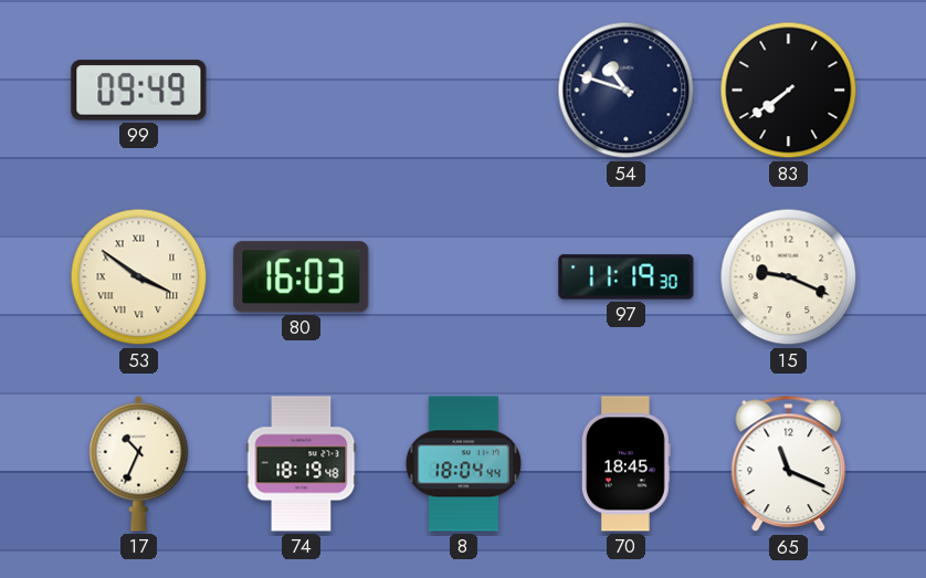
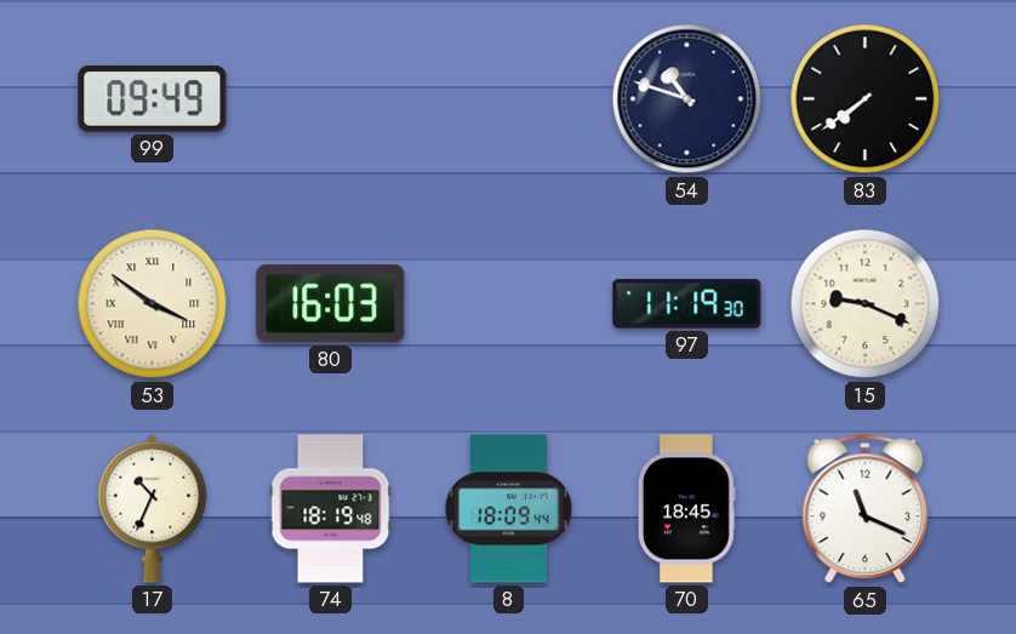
8: 18:04 -> 18:09
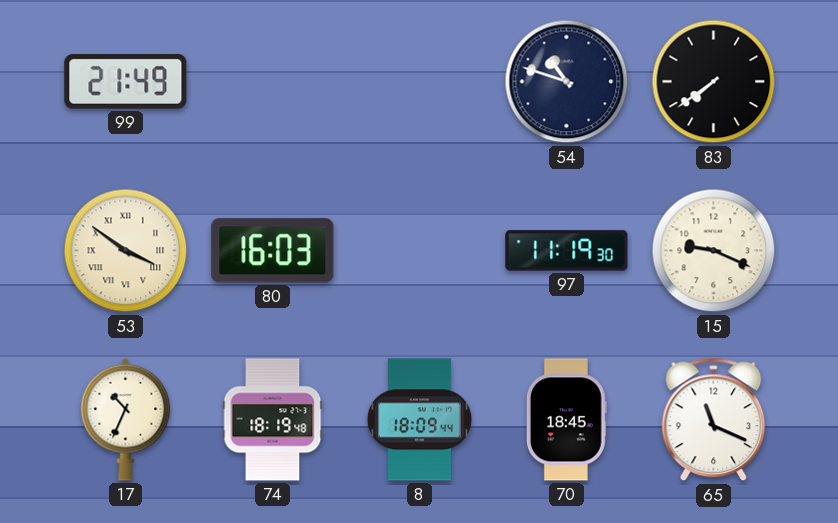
99: 09:49 -> 21:49
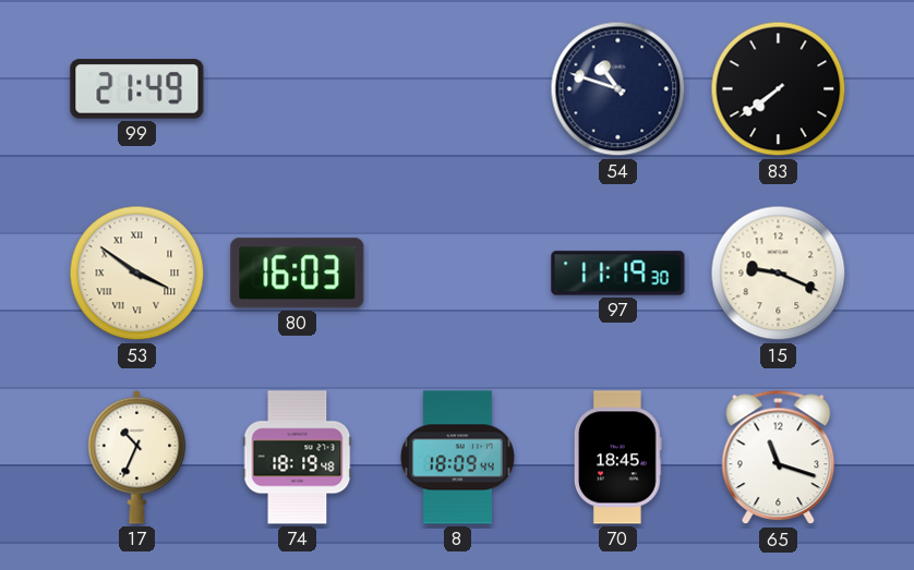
65: 11:19 -> 11:18
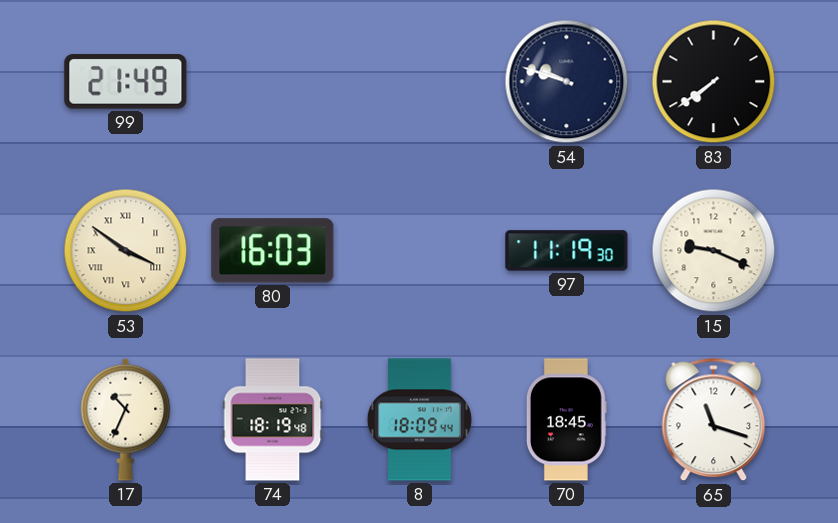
54: 10:48 -> 9:48
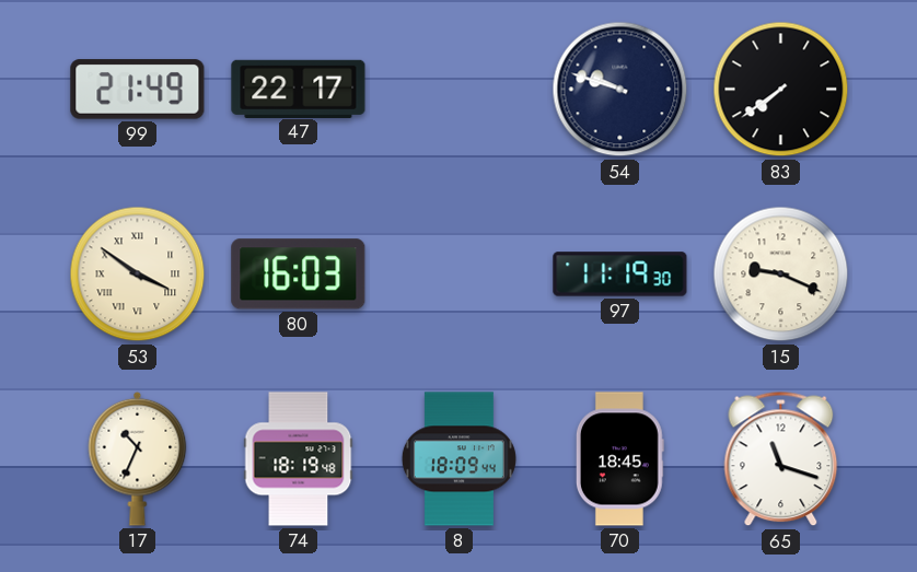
47: none -> 22:17
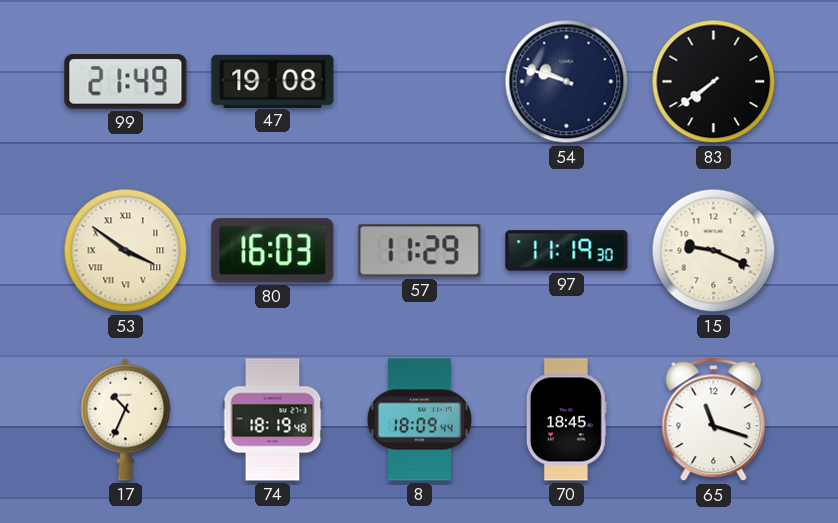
47: 22:17 -> 19:08
57: none -> 11:29
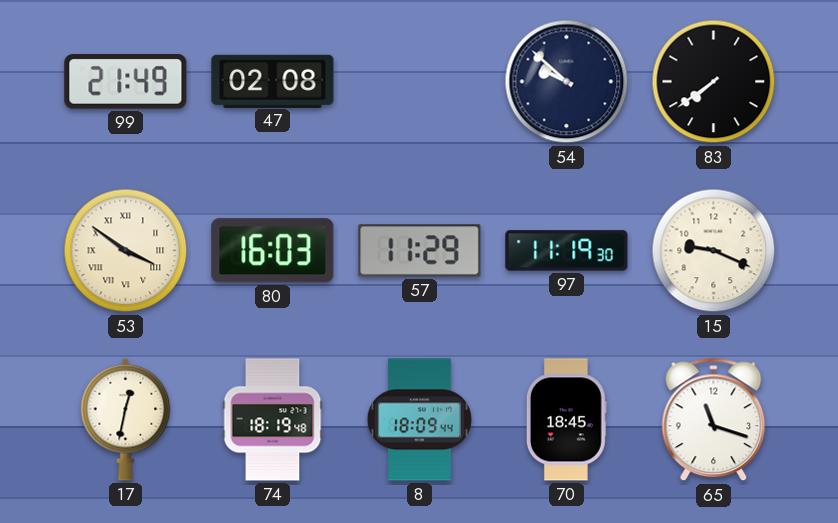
47: 19:08 -> 02:08
54: 9:48 -> 9:52
17: 10:34 -> 12:32
